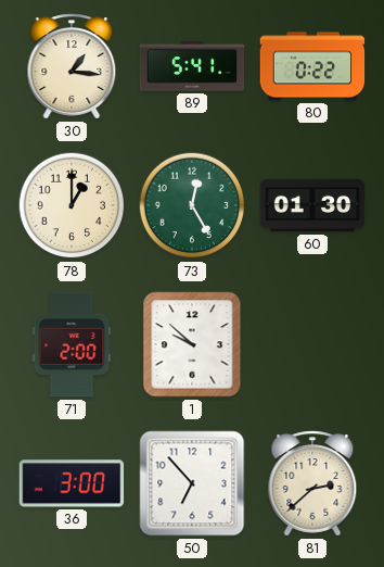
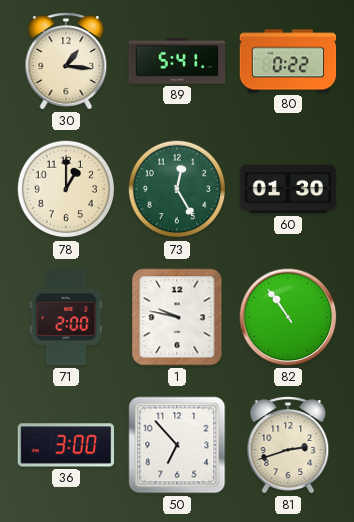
1: 9:52 -> 9:47
82: none -> 10:54
81: 2:38 -> 2:42
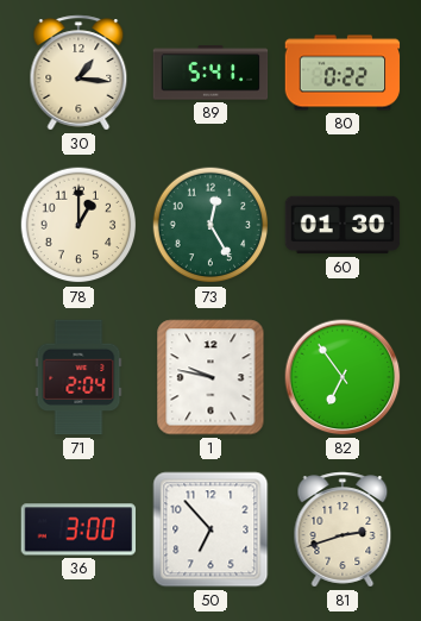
71: 2:00 -> 2:04
82: 10:54 -> 6:54
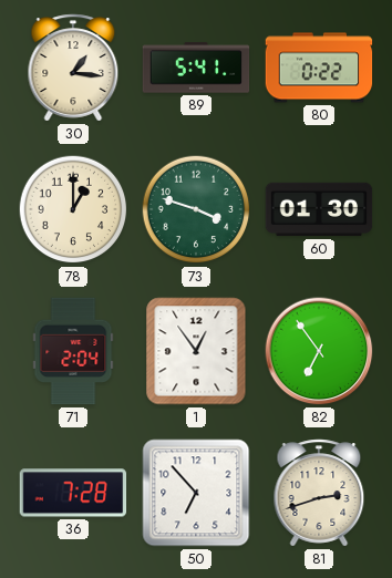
73: 12:25 -> 3:48
1: 9:47 -> 12:54
36: 3:00 -> 7:28
